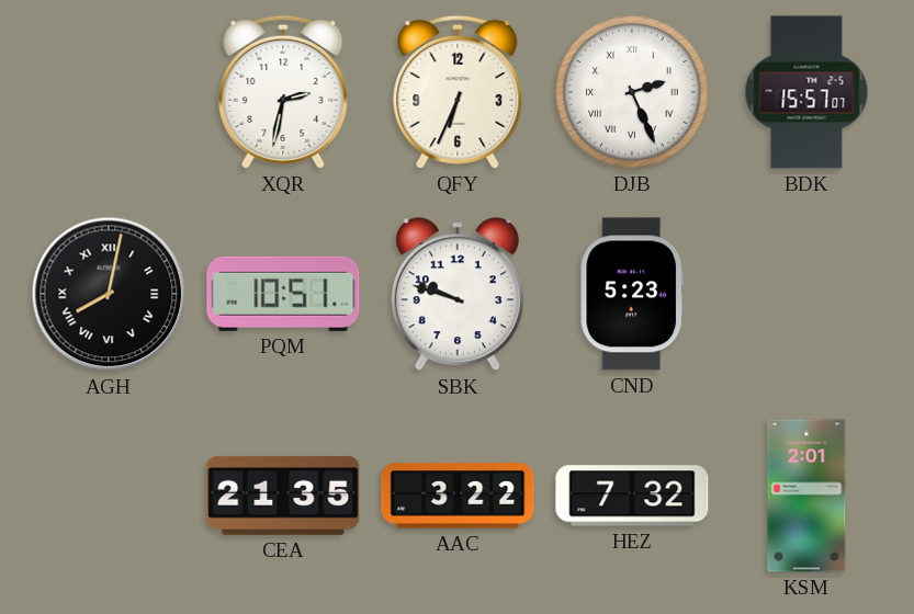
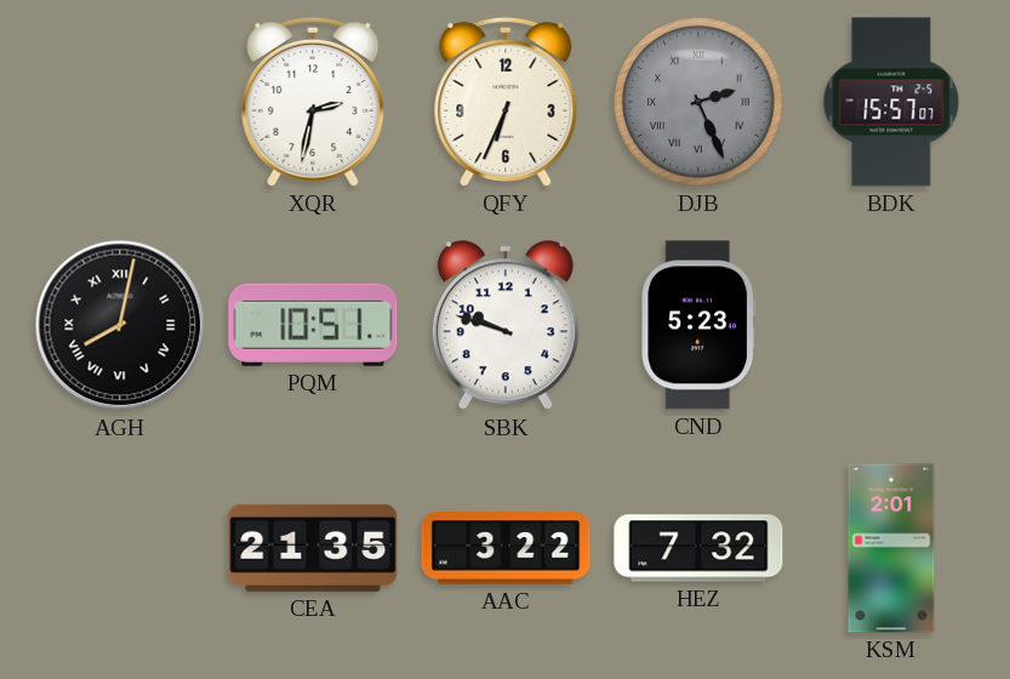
DJB dial: white -> grey
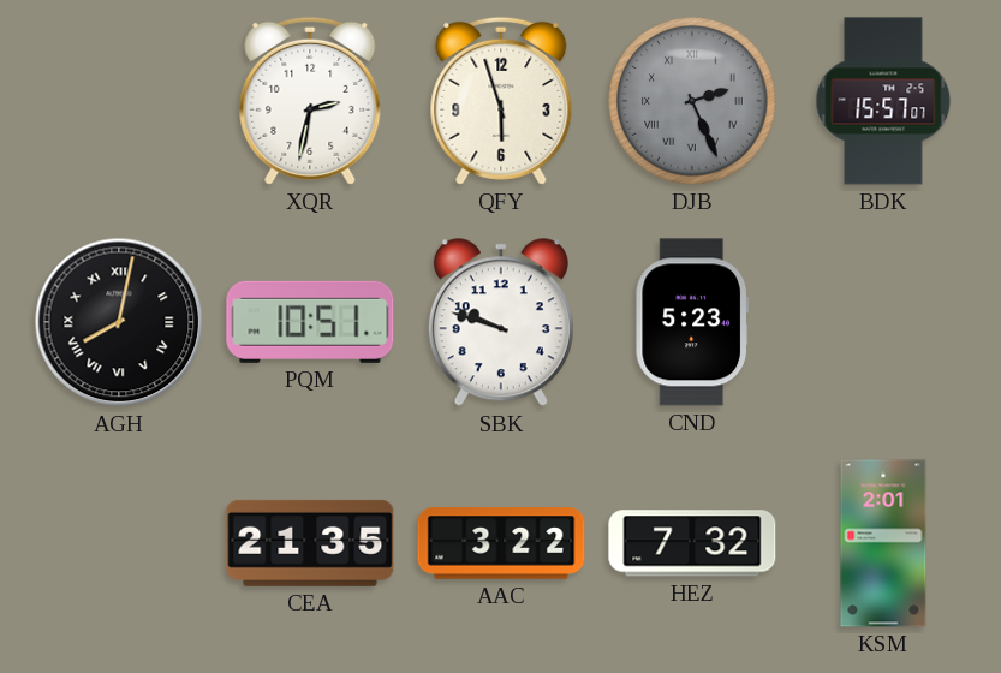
QFY: 6:34 -> 5:57
